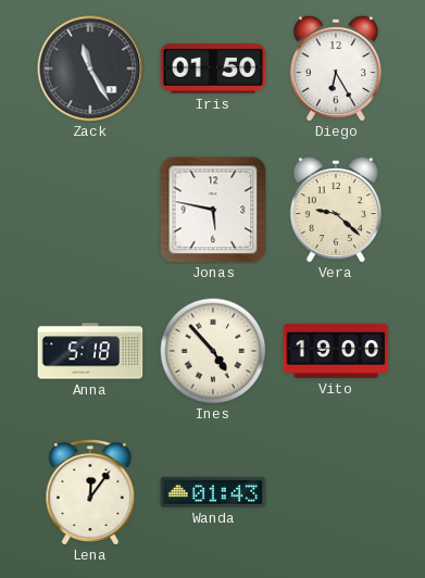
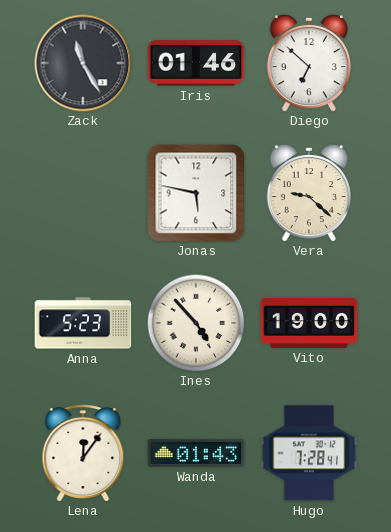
Iris: 01:50 -> 01:46
Diego: 6:25 -> 6:52
Anna: 5:18 -> 5:23
Hugo: none -> 7:28
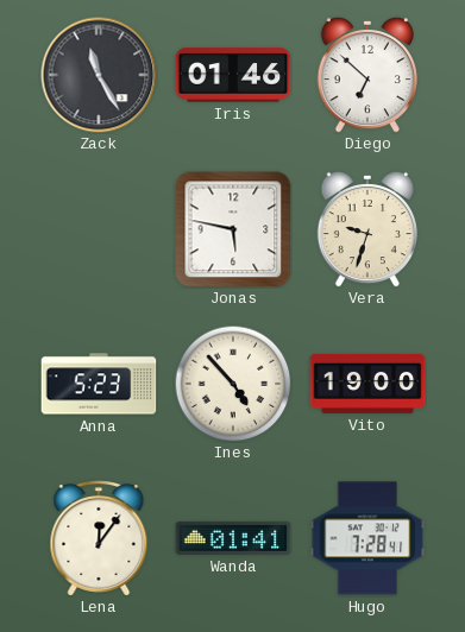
Vera: 9:22 -> 9:33
Wanda: 01:43 -> 01:41
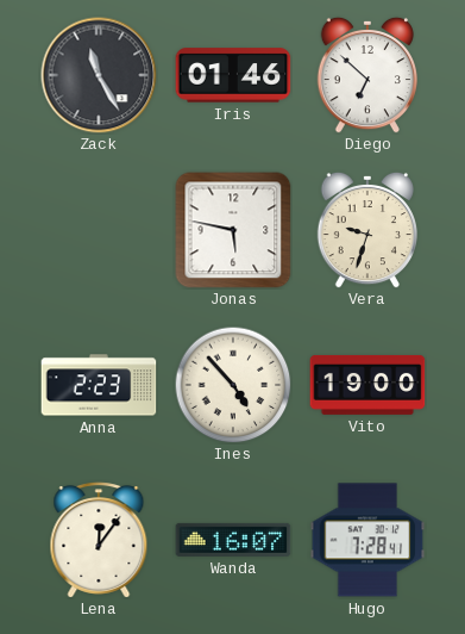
Anna: 5:23 -> 2:23
Wanda: 01:41 -> 16:07
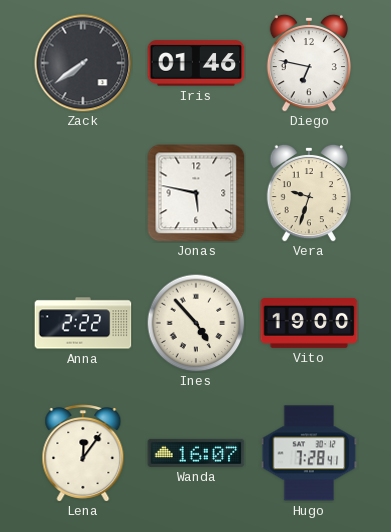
Zack: 11:25 -> 7:39
Diego: 6:52 -> 6:47
Anna: 2:23 -> 2:22
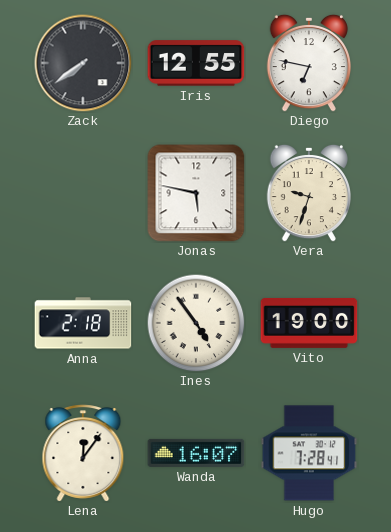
Iris: 01:46 -> 12:55
Anna: 2:22 -> 2:18
Ines: 4:53 -> 4:54
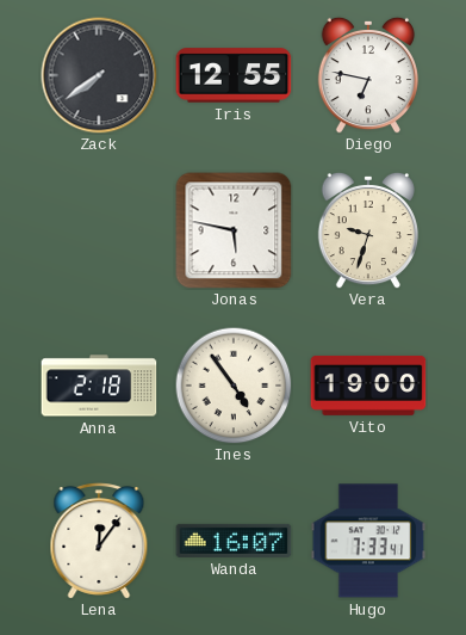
Hugo: 7:28 -> 7:33
